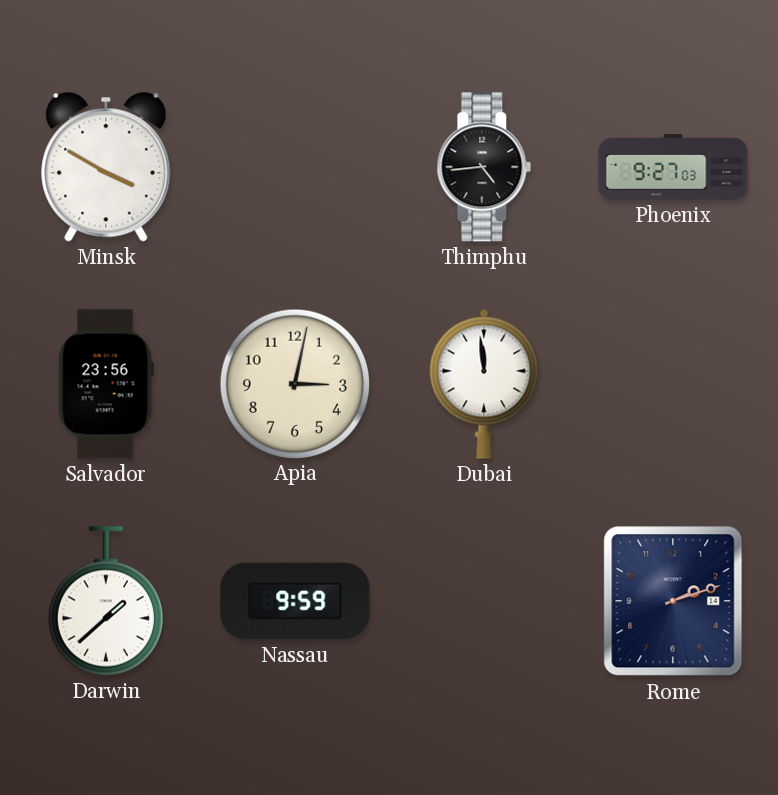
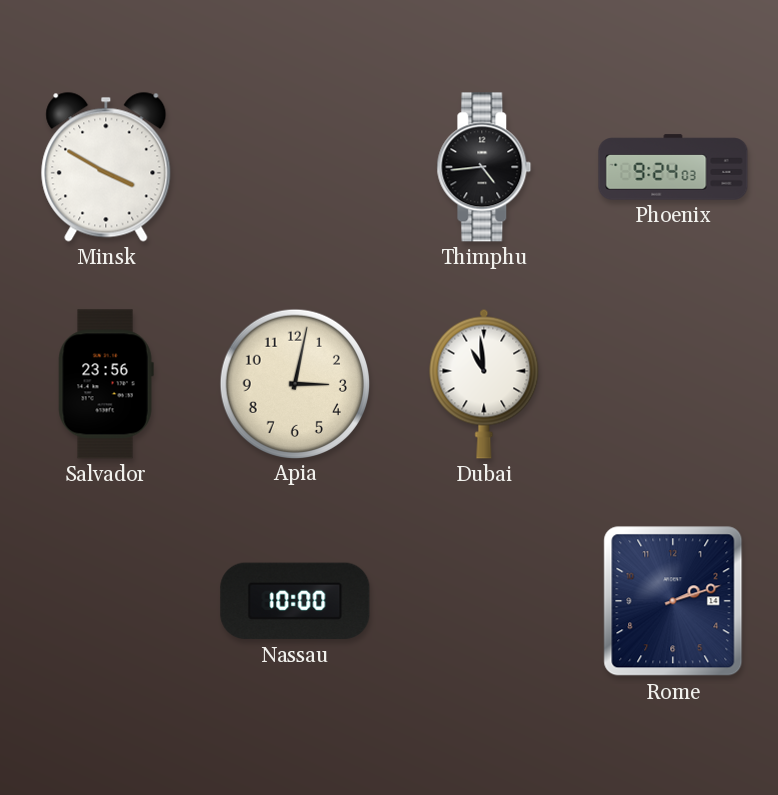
Phoenix: 9:27 -> 9:24
Dubai: 11:59 -> 10:59
Darwin: 1:38 -> none
Nassau: 9:59 -> 10:00
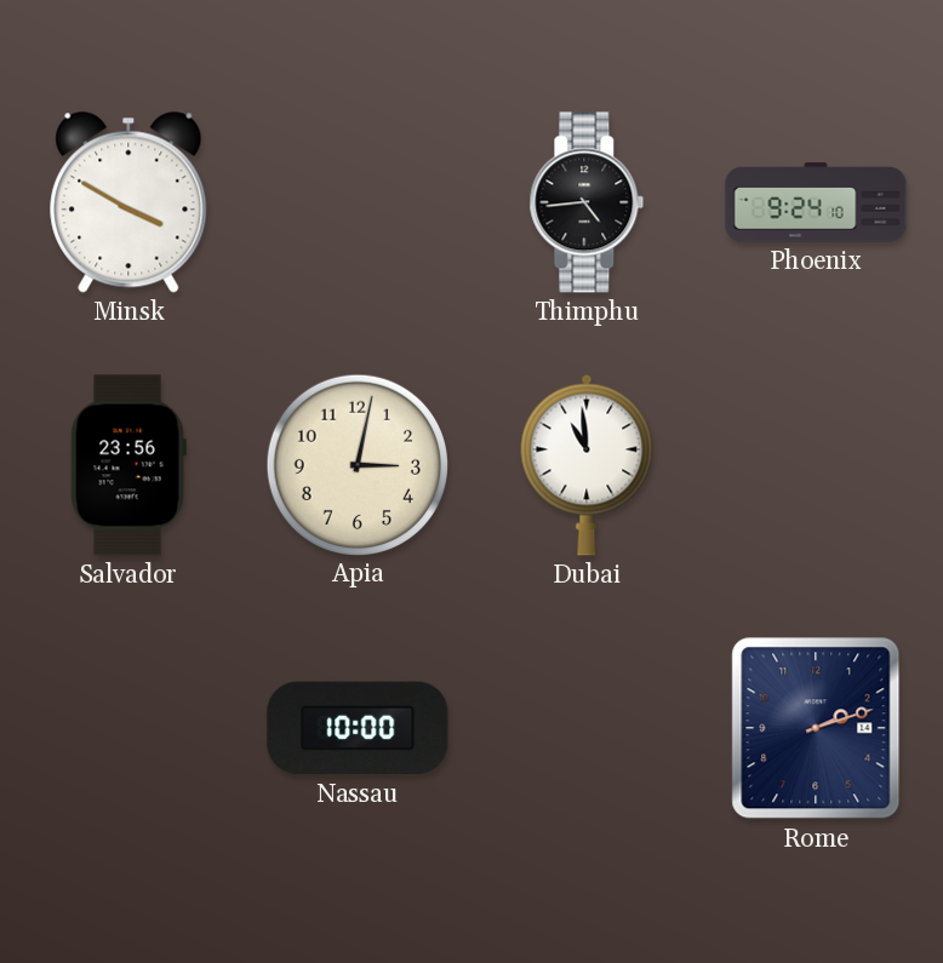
Phoenix: 9:24:03 -> 9:24:10
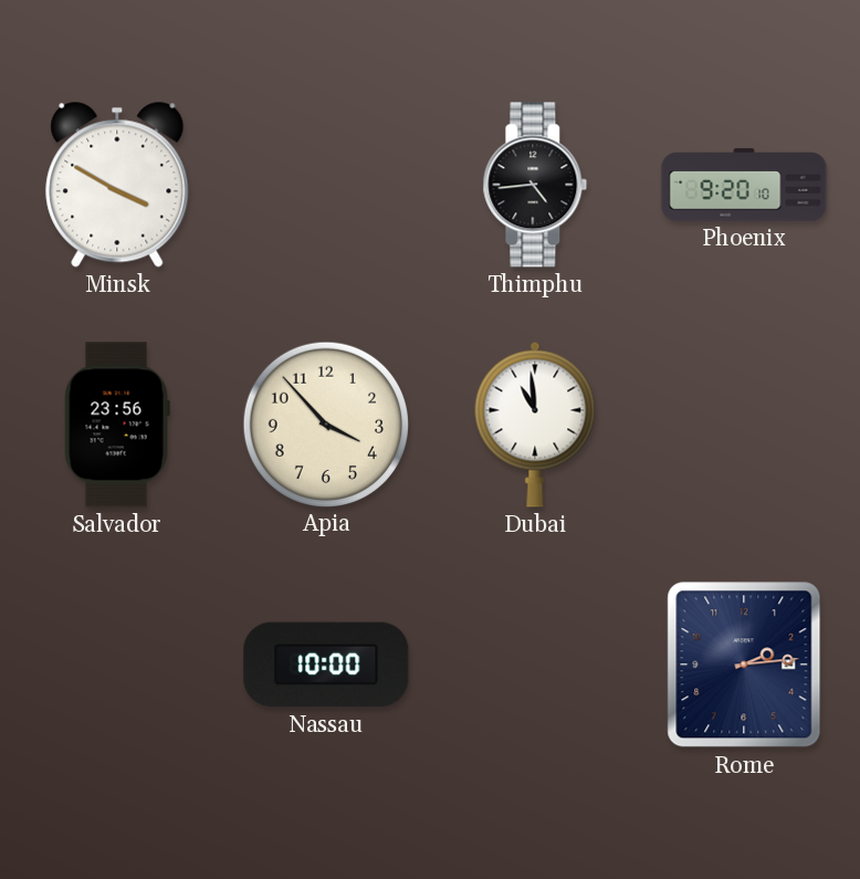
Phoenix: 9:24 -> 9:20
Apia: 3:02 -> 3:53
Rome: 2:12 -> 2:14
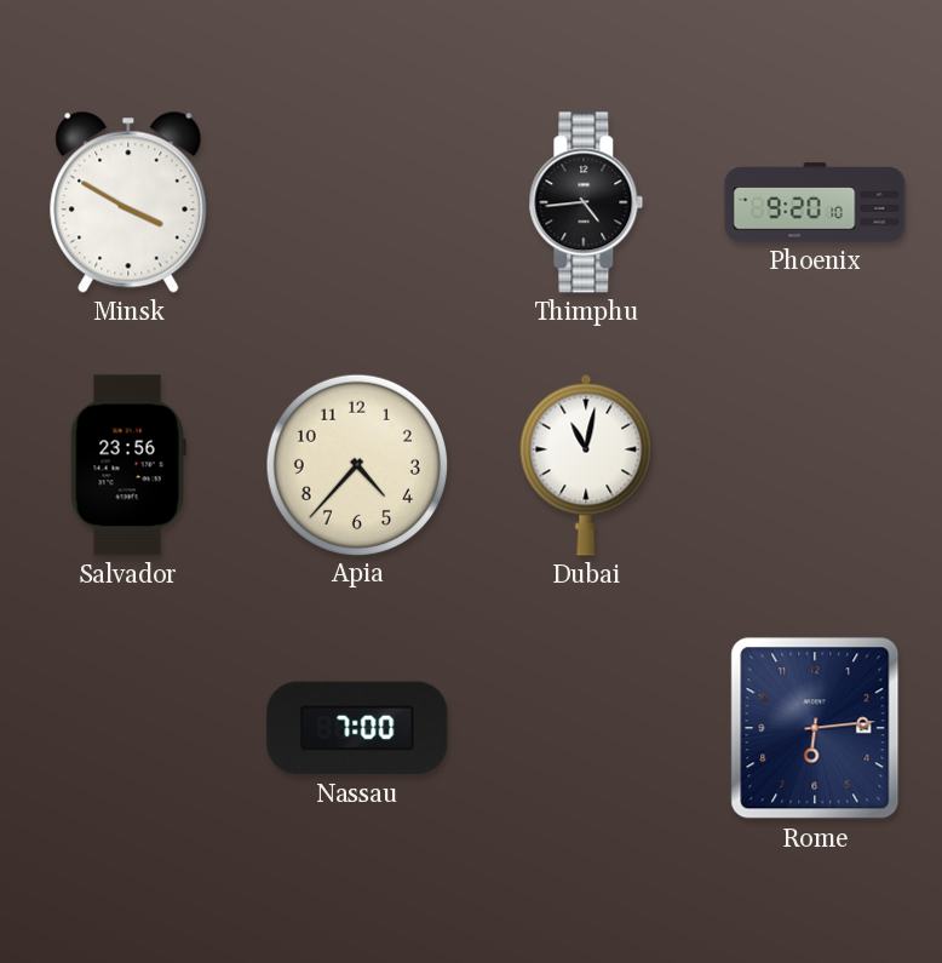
Apia: 3:53 -> 4:37
Dubai: 10:59 -> 11:02
Nassau: 10:00 -> 7:00
Rome: 2:14 -> 6:14
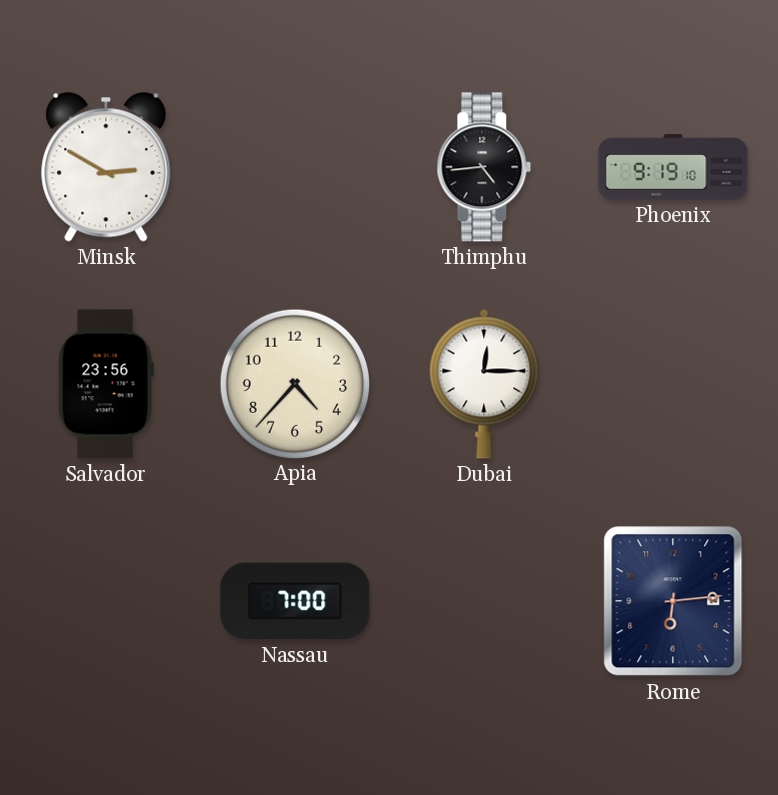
Minsk: 3:50 -> 2:50
Phoenix: 9:20 -> 9:19
Dubai: 11:02 -> 12:15
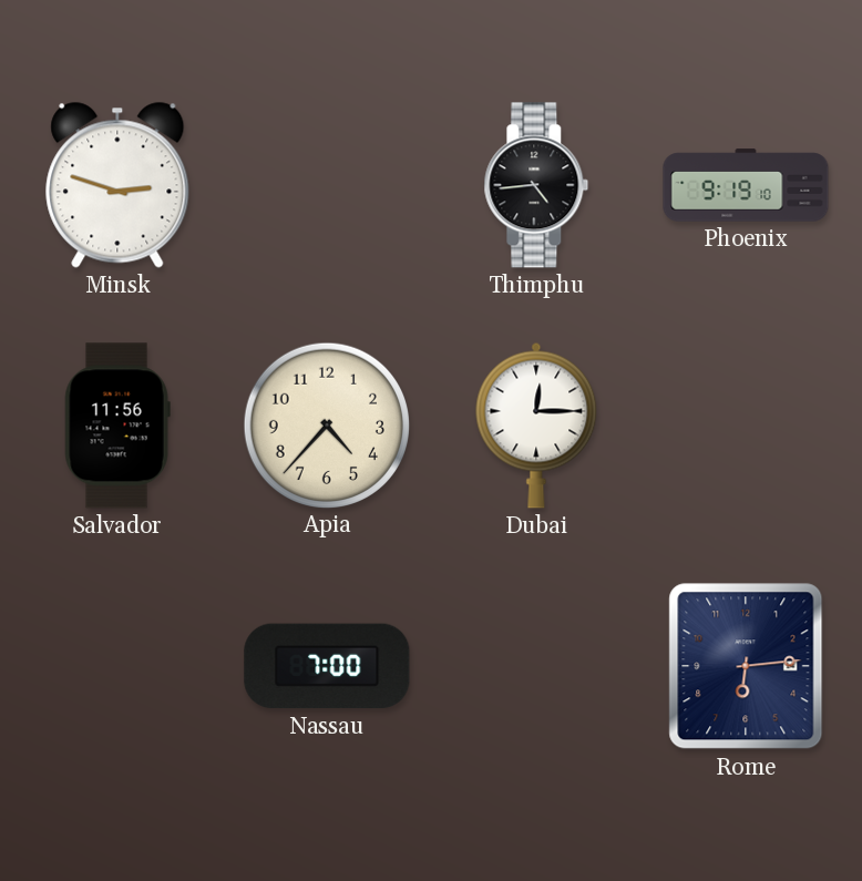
Minsk: 2:50 -> 2:48
Salvador: 23:56 -> 11:56
